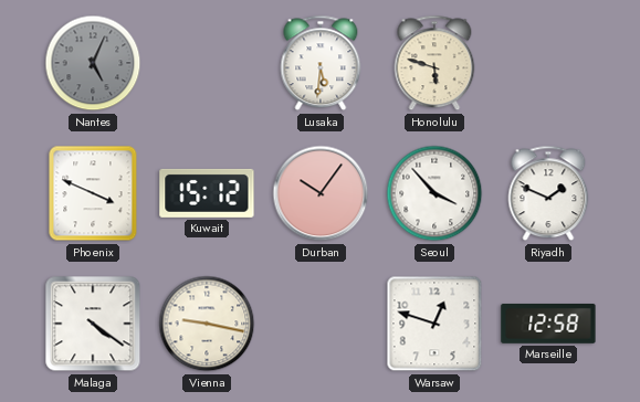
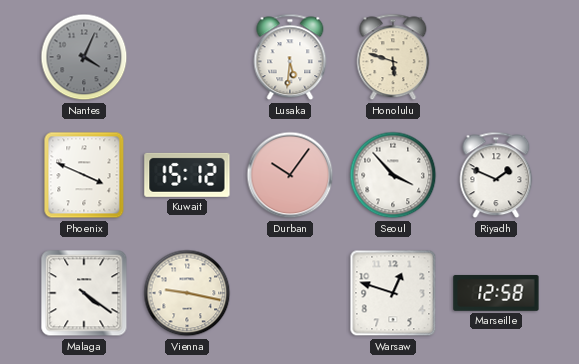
Nantes: 5:04 -> 4:04
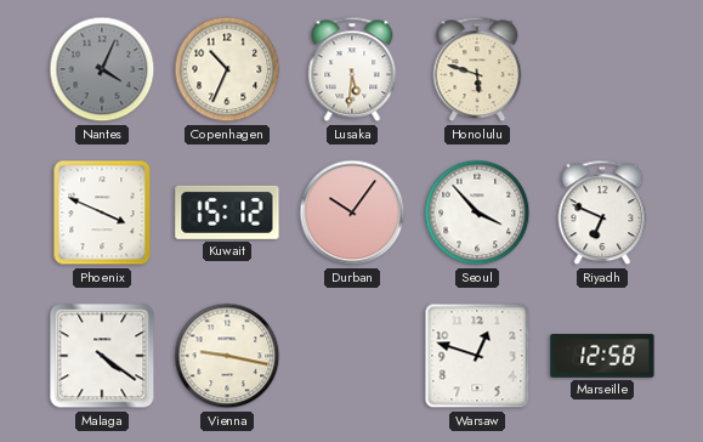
Copenhagen: none -> 10:34
Riyadh: 1:49 -> 6:49
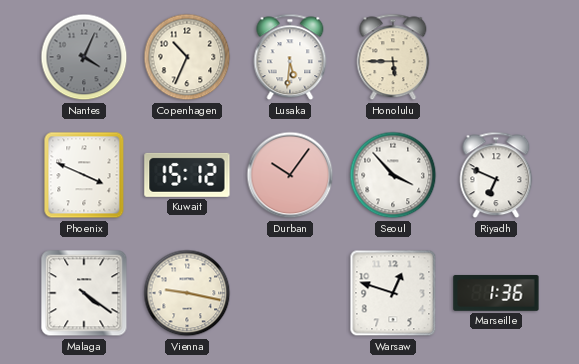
Honolulu: 5:48 -> 5:45
Marseille: 12:58 -> 1:36
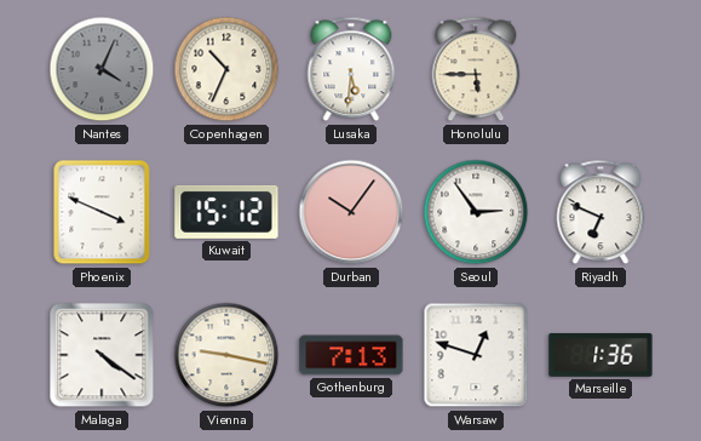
Seoul: 3:53 -> 2:54
Gothenburg: none -> 7:13
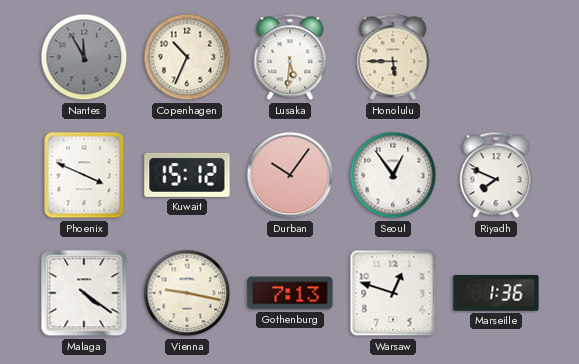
Nantes: 4:04 -> 11:55
Seoul: 2:54 -> 12:54
Riyadh: 6:49 -> 7:49
